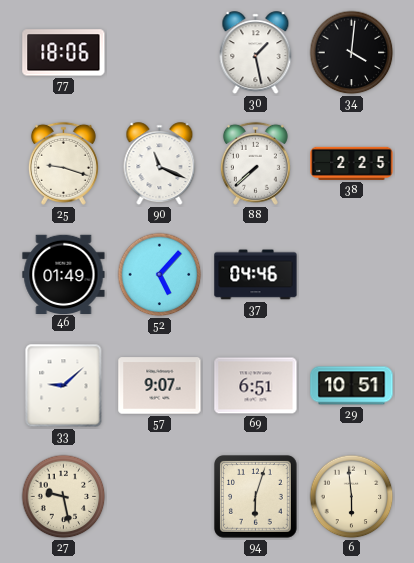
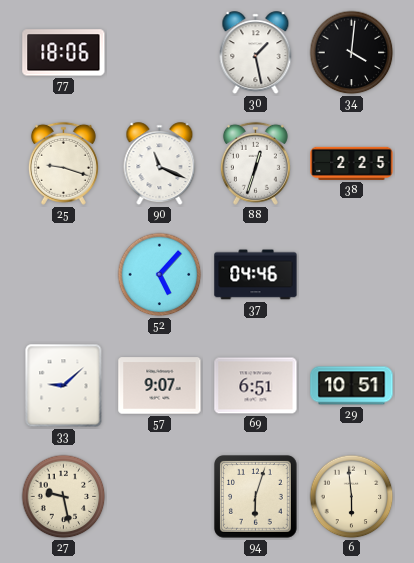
88: 7:38 -> 12:33
46: 01:49 -> none
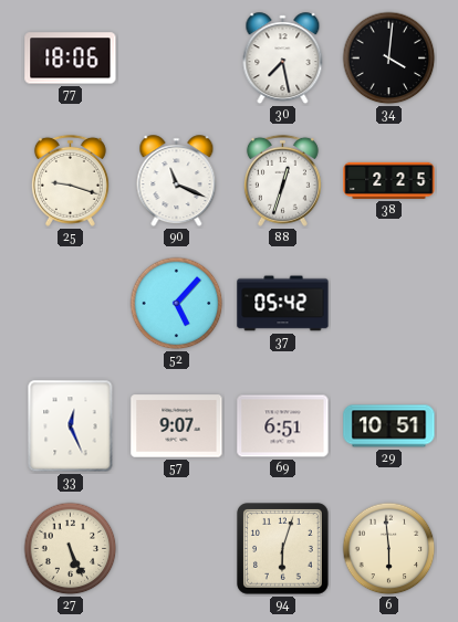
30: 1:28 -> 7:28
37: 04:46 -> 05:42
33: 9:08 -> 12:26
27: 9:28 -> 5:26
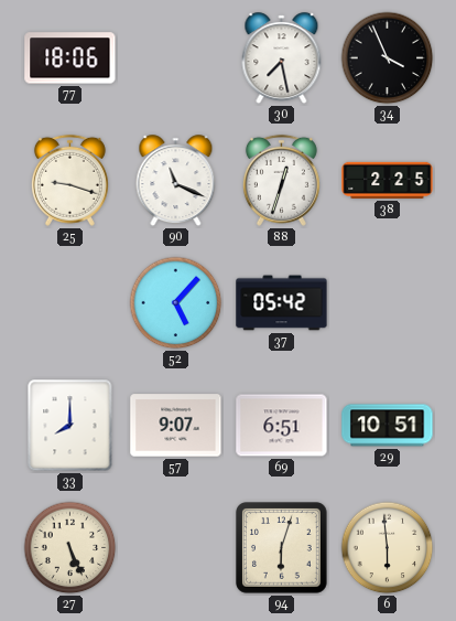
34: 4:01 -> 3:56
33: 12:26 -> 8:00
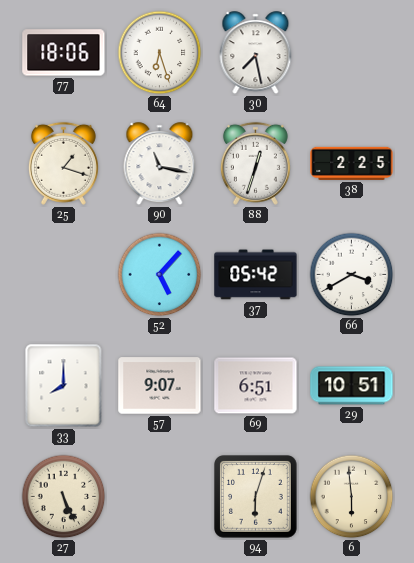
64: none -> 6:27
34: 3:56 -> none
25: 9:18 -> 1:18
90: 11:19 -> 11:17
66: none -> 3:40
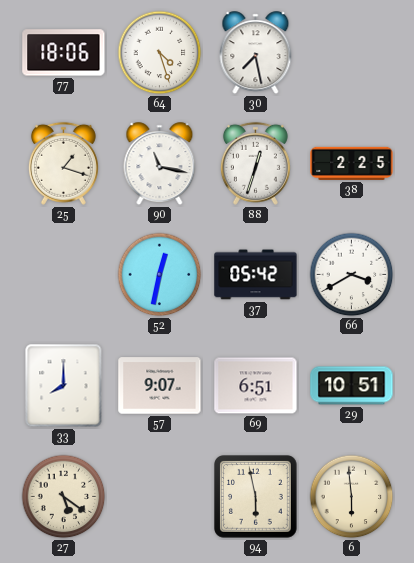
64: 6:27 -> 4:27
52: 5:07 -> 12:32
27: 5:26 -> 5:21
94: 6:03 -> 5:58
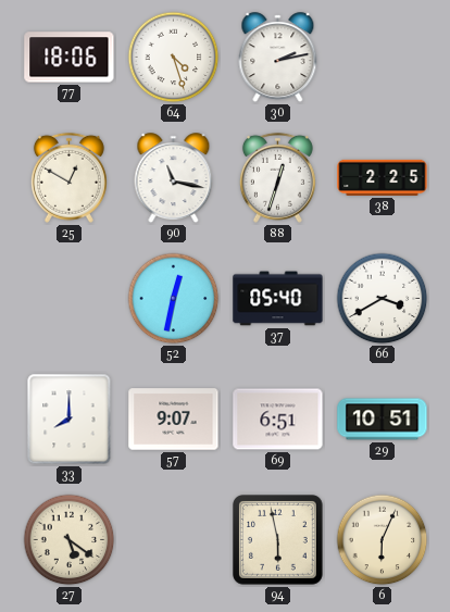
30: 7:28 -> 2:13
25: 1:18 -> 12:50
37: 05:42 -> 05:40
6: 5:59 -> 6:04
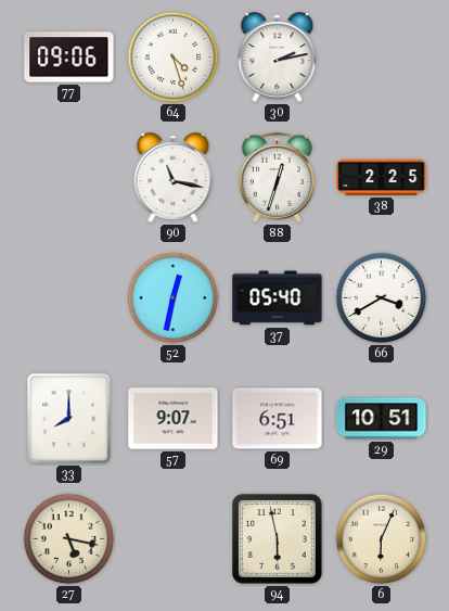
77: 18:06 -> 09:06
25: 12:50 -> none
27: 5:21 -> 5:17
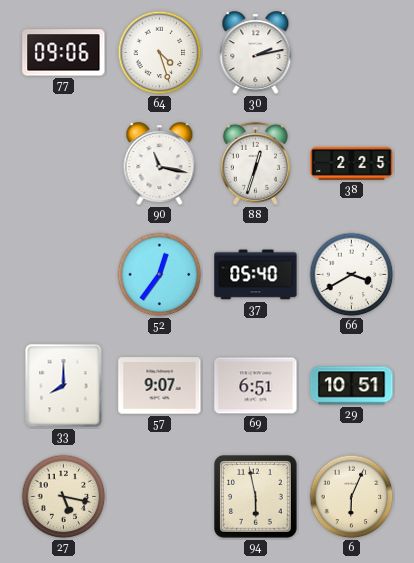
52: 12:32 -> 12:36
